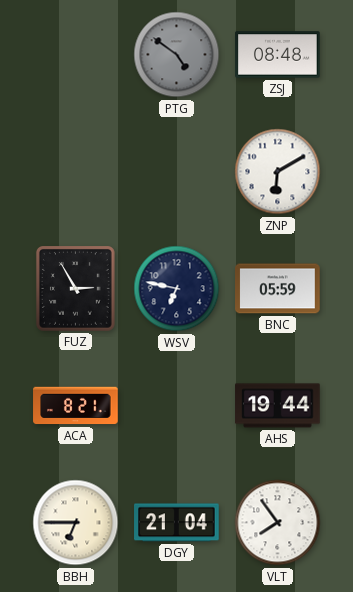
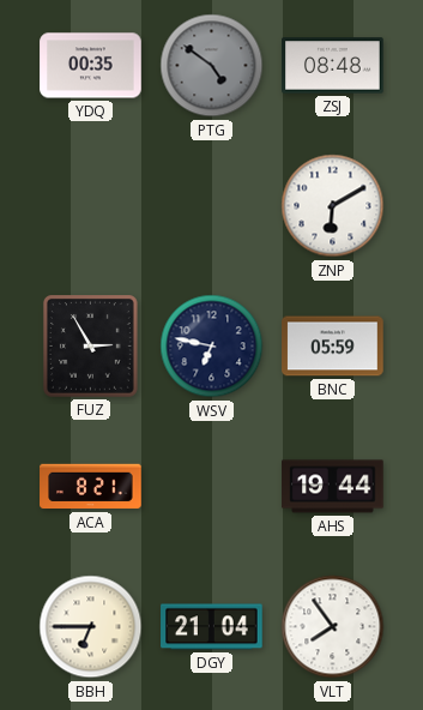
YDQ: none -> 00:35
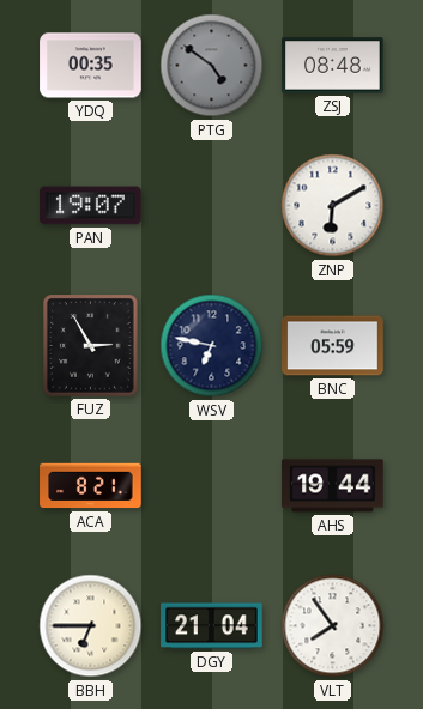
PAN: none -> 19:07
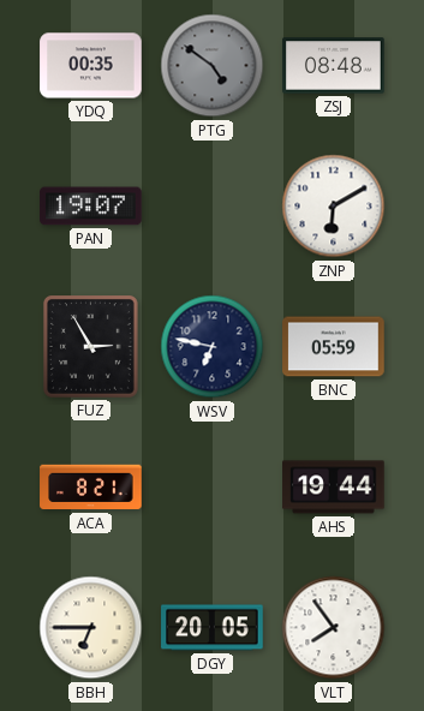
DGY: 21:04 -> 20:05
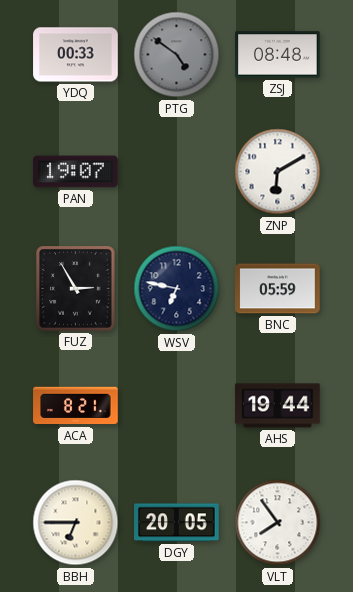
YDQ: 00:35 -> 00:33
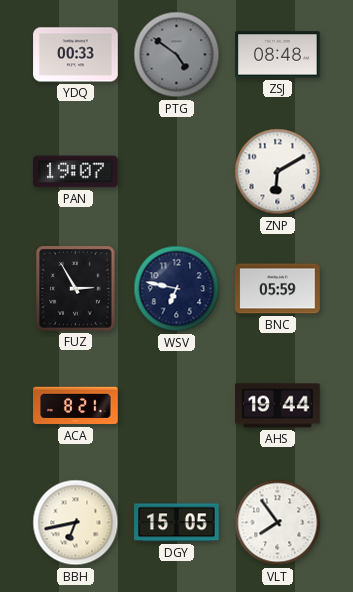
BBH: 6:45 -> 6:43
DGY: 20:05 -> 15:05
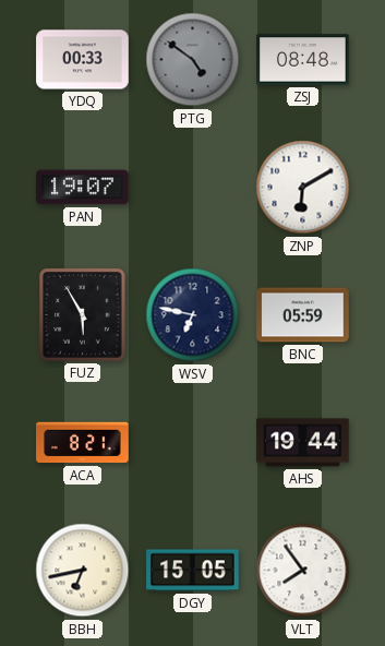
FUZ: 2:55 -> 5:55
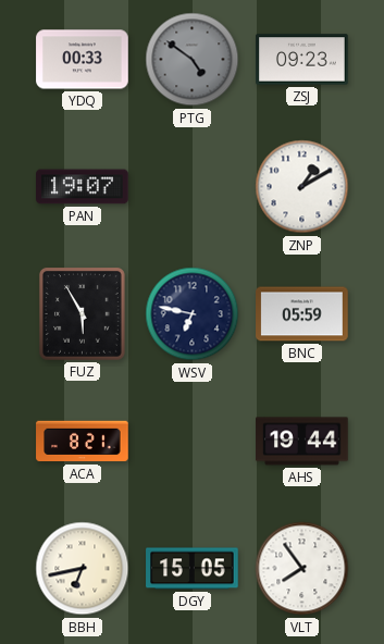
ZSJ: 08:48 -> 09:23
ZNP: 6:10 -> 1:10
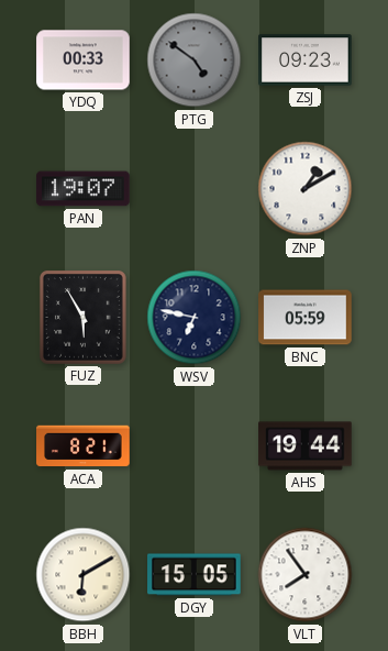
BBH: 6:43 -> 6:10
